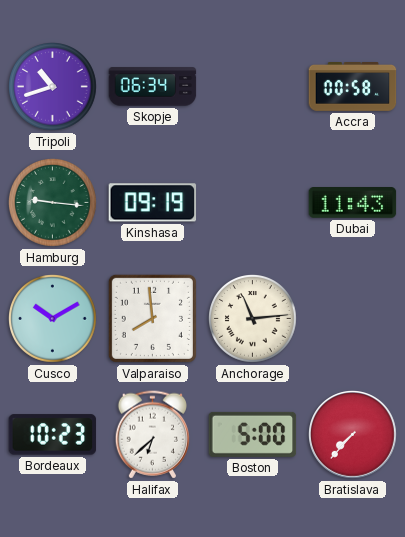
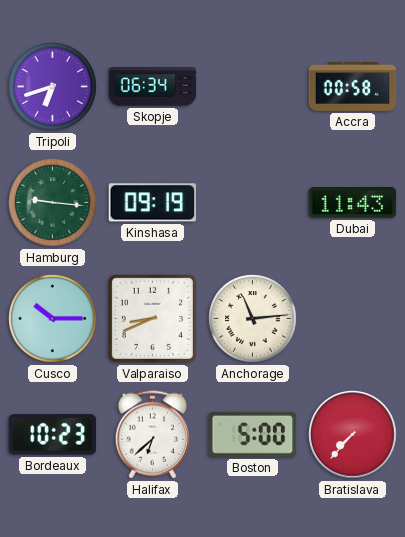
Tripoli: 10:42 -> 6:42
Cusco: 10:10 -> 10:15
Valparaiso: 7:59 -> 8:41
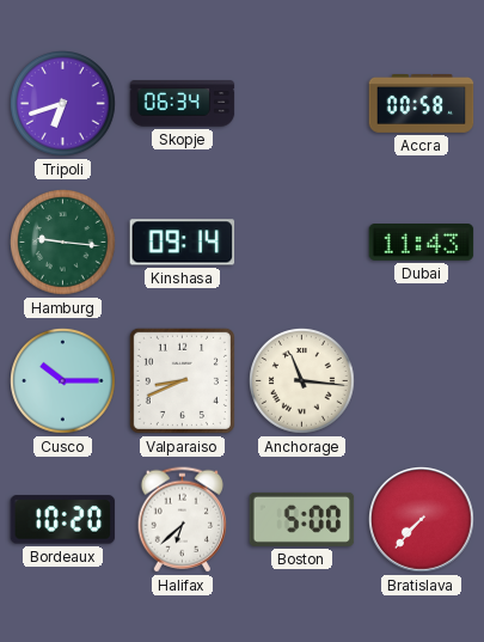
Kinshasa: 09:19 -> 09:14
Anchorage: 11:14 -> 11:16
Bordeaux: 10:23 -> 10:20
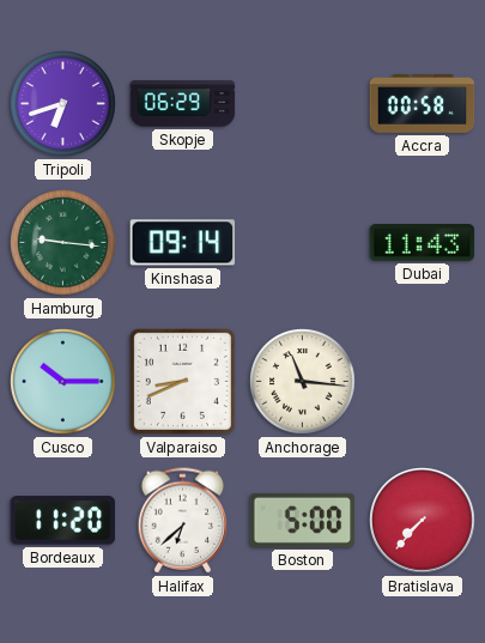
Skopje: 06:34 -> 06:29
Bordeaux: 10:20 -> 11:20
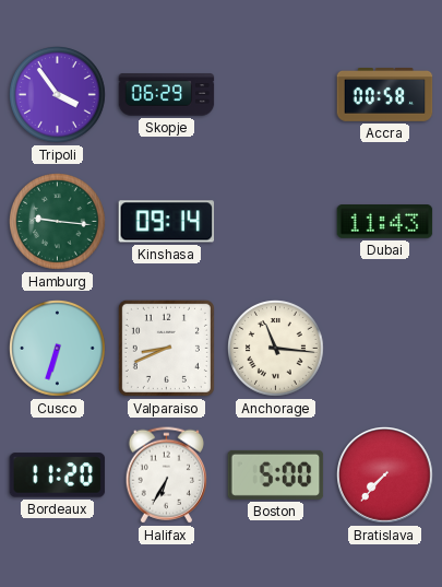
Tripoli: 6:42 -> 3:54
Cusco: 10:15 -> 6:33
Halifax: 6:38 -> 6:35
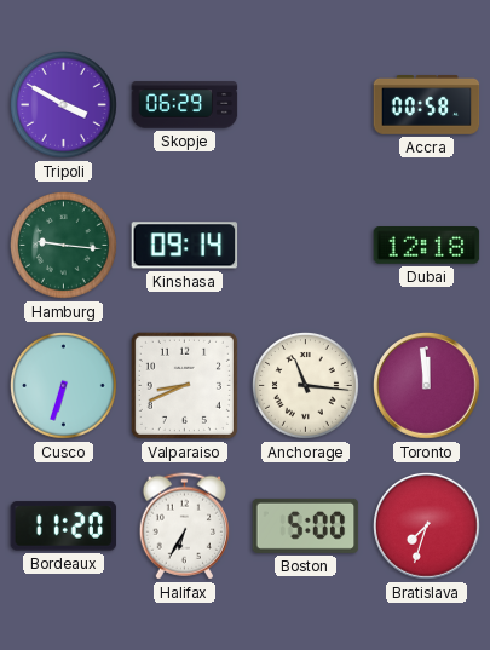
Tripoli: 3:54 -> 3:50
Dubai: 11:43 -> 12:18
Toronto: none -> 11:59
Bratislava: 7:37 -> 7:33
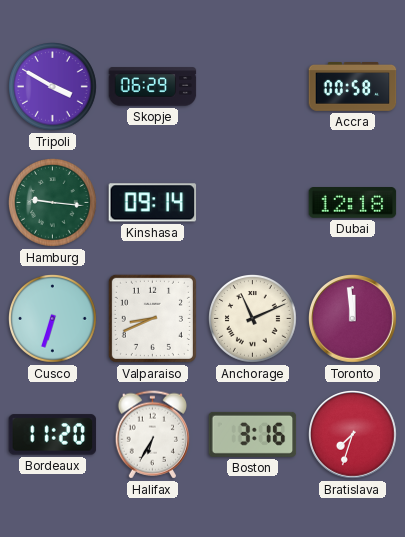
Anchorage: 11:16 -> 11:11
Boston: 5:00 -> 3:16
